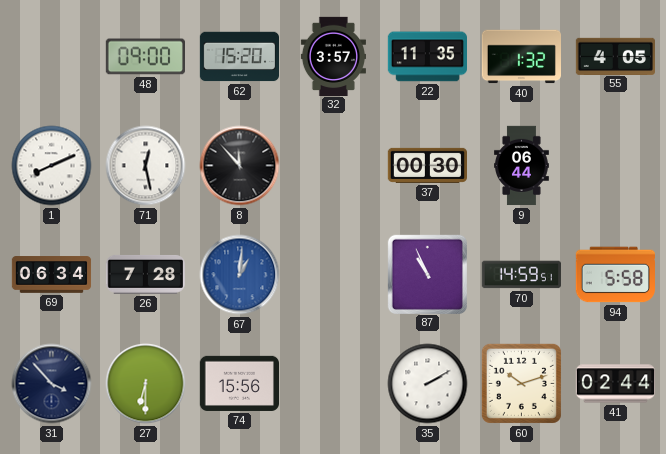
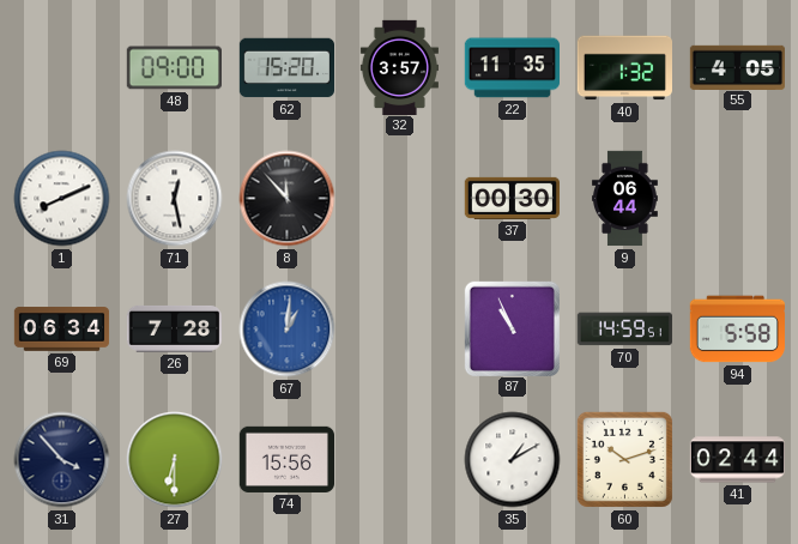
35: 2:10 -> 1:10
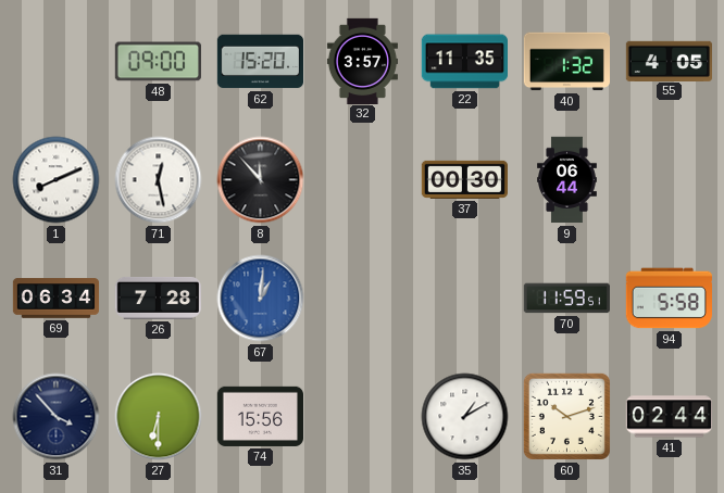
87: 10:56 -> none
70: 14:59 -> 11:59
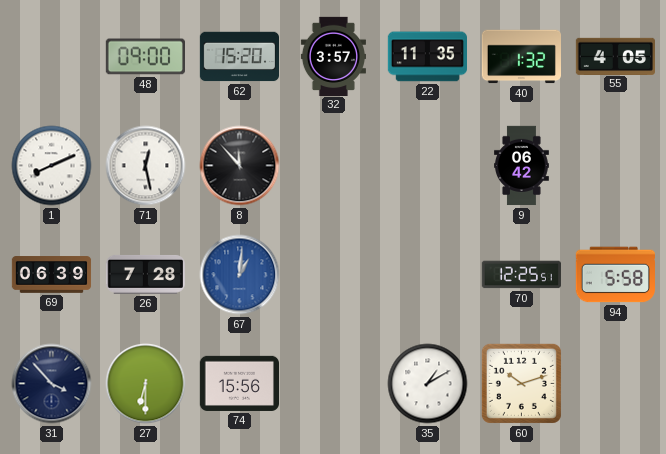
37: 00:30 -> none
9: 06:44 -> 06:42
69: 06:34 -> 06:39
70: 11:59 -> 12:25
41: 02:44 -> none
